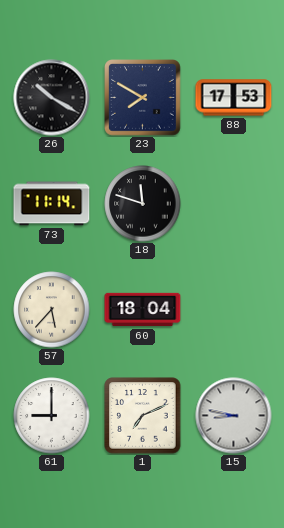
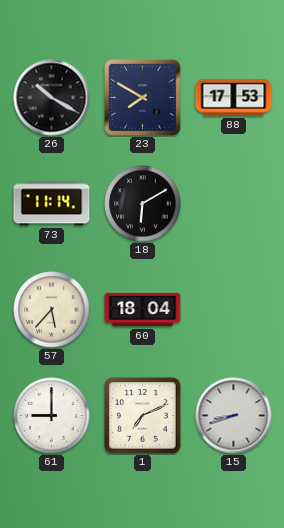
18: 11:48 -> 6:10
15: 8:47 -> 8:42
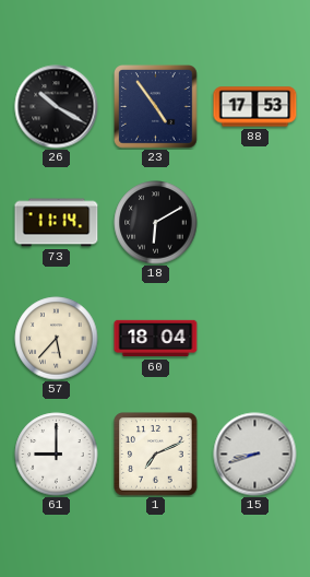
23: 7:50 -> 4:54
